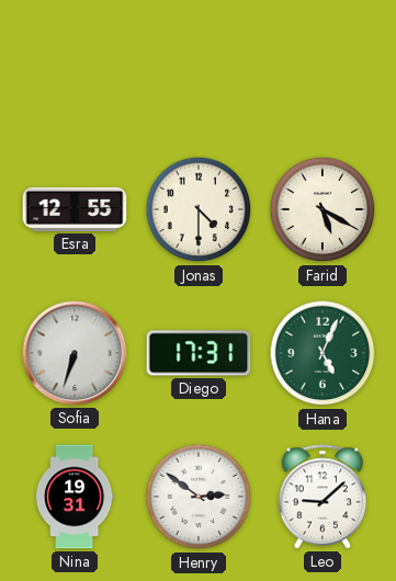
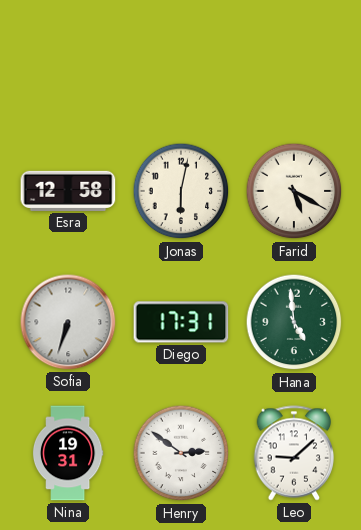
Esra: 12:55 -> 12:58
Jonas: 4:30 -> 6:02
Hana: 5:04 -> 4:59
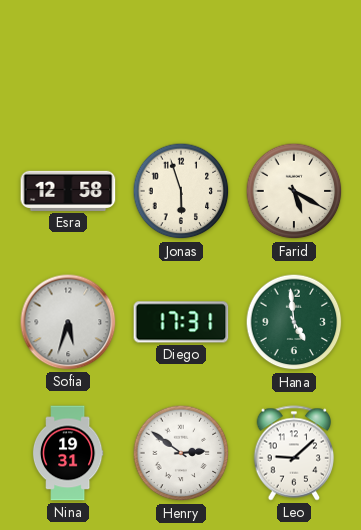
Jonas: 6:02 -> 5:57
Sofia: 6:33 -> 5:33
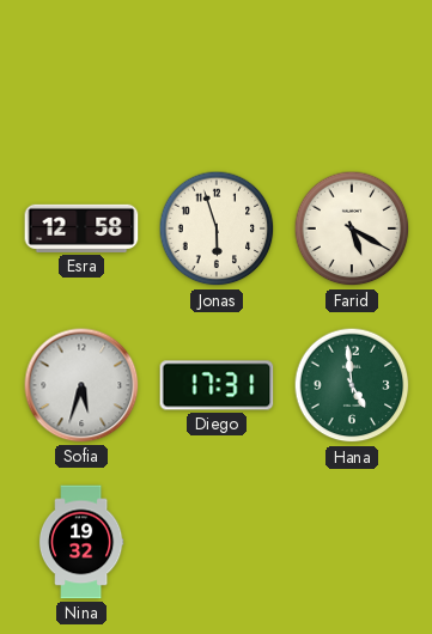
Nina: 19:31 -> 19:32
Henry: 2:51 -> none
Leo: 9:08 -> none
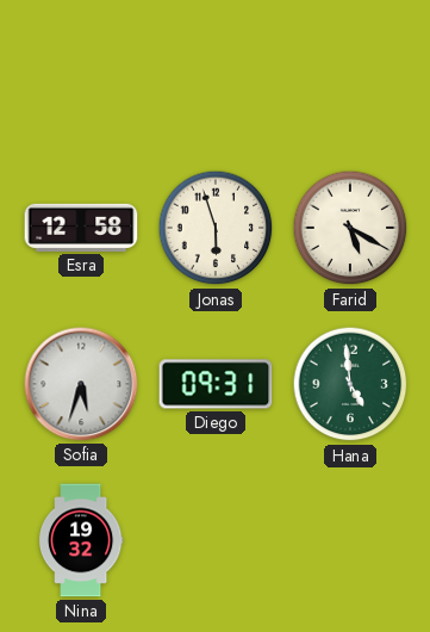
Diego: 17:31 -> 09:31
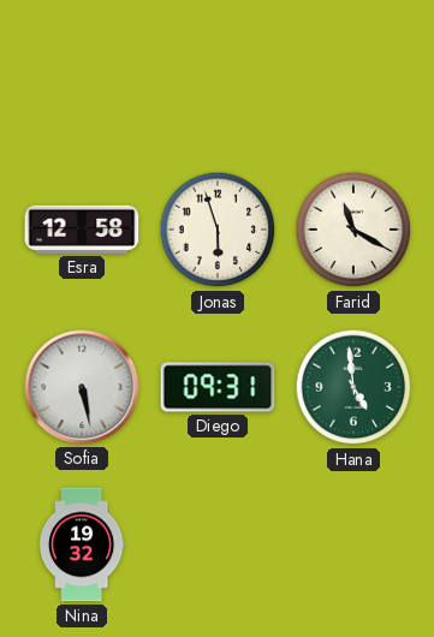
Farid: 5:20 -> 11:20
Sofia: 5:33 -> 5:28
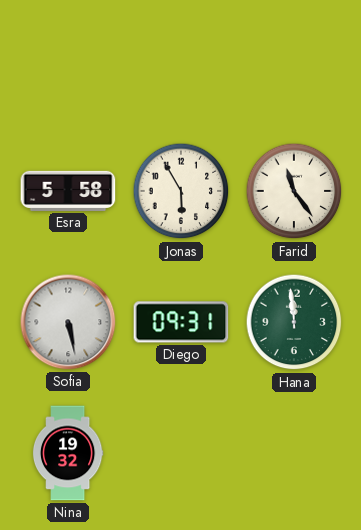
Esra: 12:58 -> 5:58
Jonas: 5:57 -> 5:55
Farid: 11:20 -> 11:24
Hana: 4:59 -> 11:59
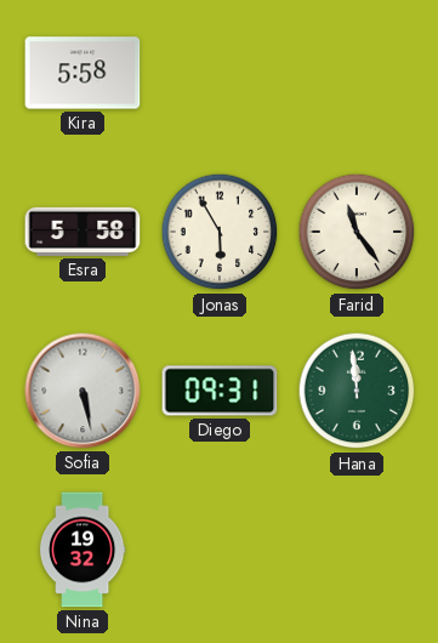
Kira: none -> 5:58
